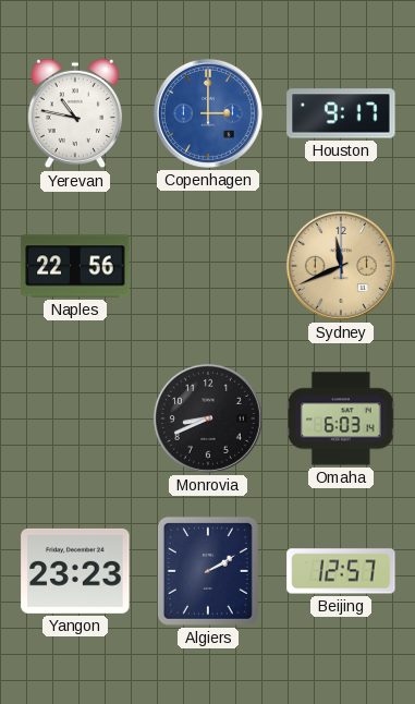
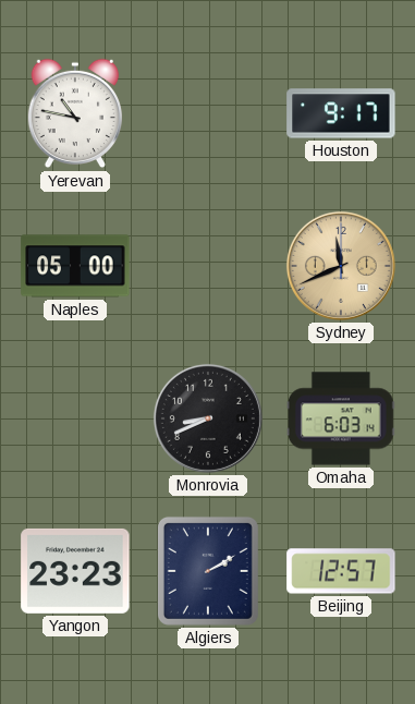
Copenhagen: 3:00 -> none
Naples: 22:56 -> 05:00
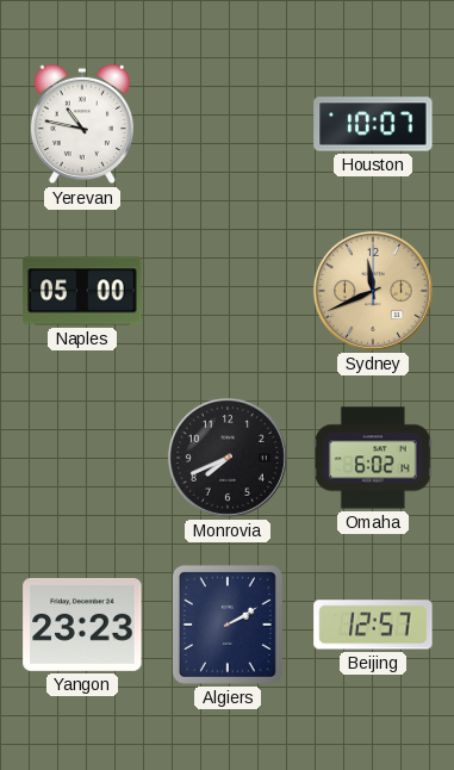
Houston: 9:17 -> 10:07
Monrovia: 8:41 -> 7:41
Omaha: 6:03 -> 6:02
